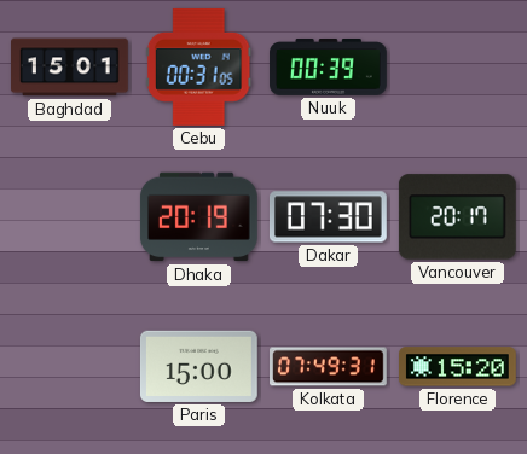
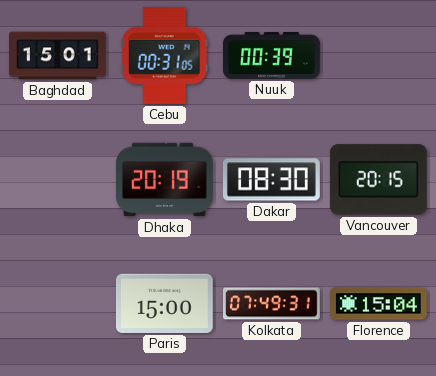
Dakar: 07:30 -> 08:30
Vancouver: 20:17 -> 20:15
Florence: 15:20 -> 15:04
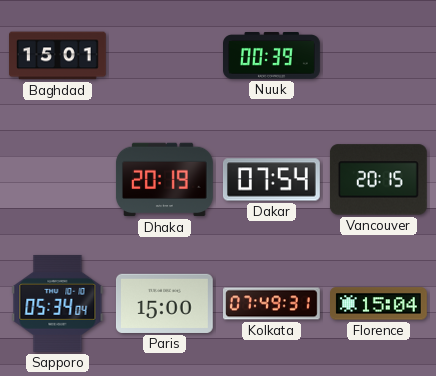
Cebu: 00:31 -> none
Dakar: 08:30 -> 07:54
Sapporo: none -> 05:34
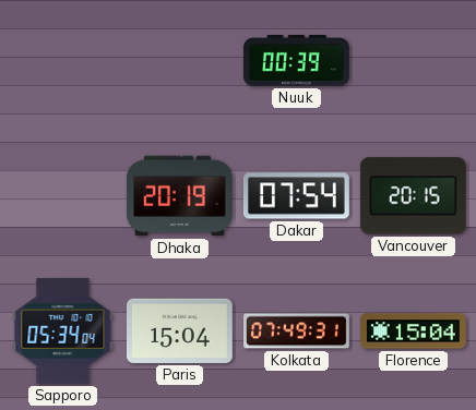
Baghdad: 15:01 -> none
Paris: 15:00 -> 15:04
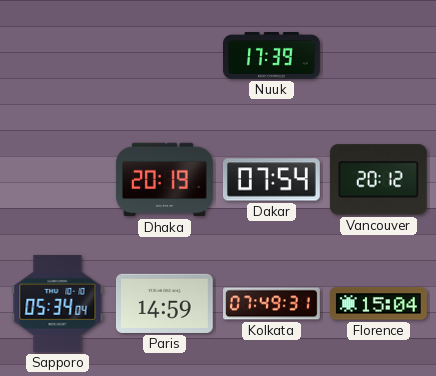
Nuuk: 00:39 -> 17:39
Vancouver: 20:15 -> 20:12
Paris: 15:04 -> 14:59
